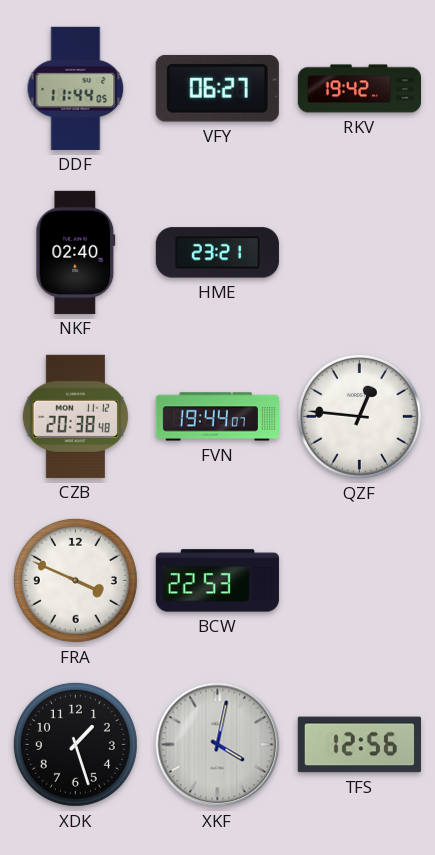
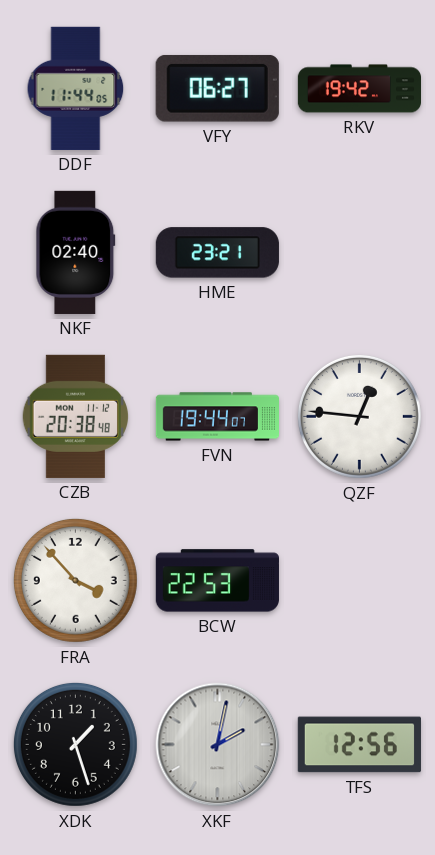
FRA: 3:49 -> 3:53
XKF: 4:02 -> 2:02
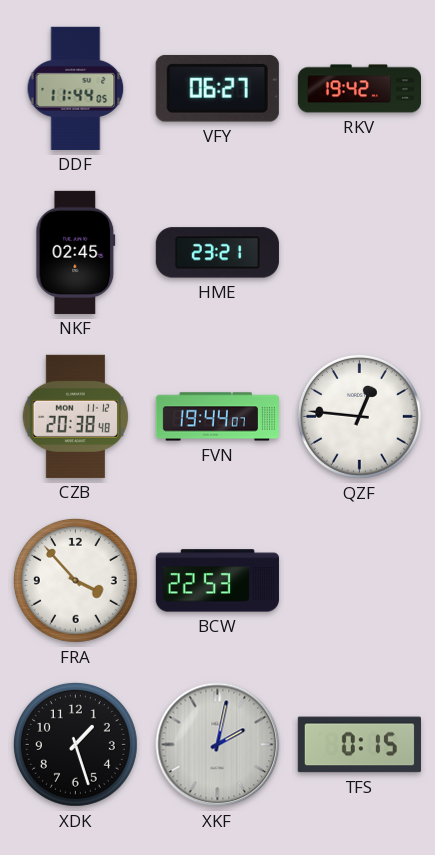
NKF: 02:40 -> 02:45
TFS: 12:56 -> 0:15
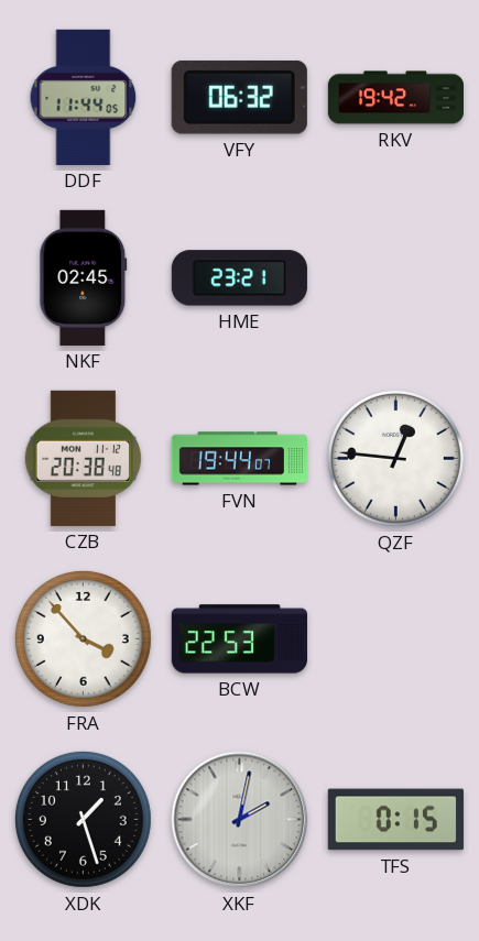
VFY: 06:27 -> 06:32
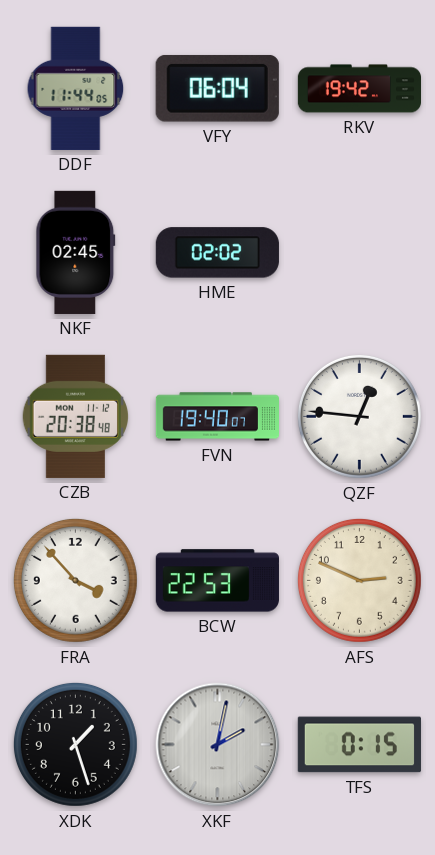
VFY: 06:32 -> 06:04
HME: 23:21 -> 02:02
FVN: 19:44 -> 19:40
AFS: none -> 2:49
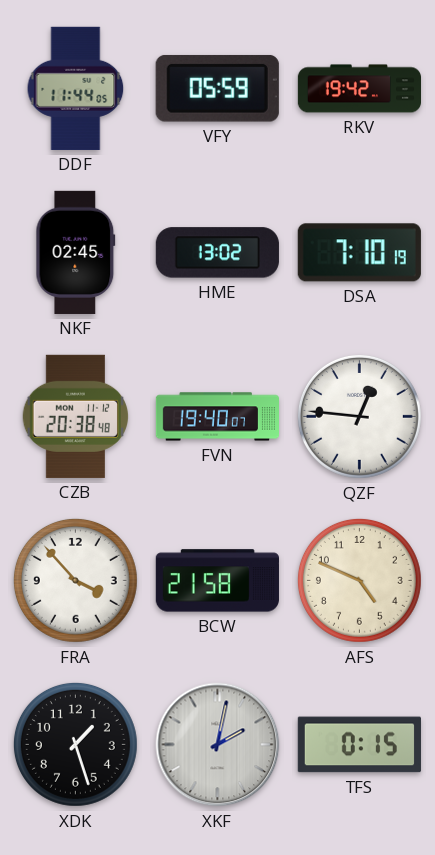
VFY: 06:04 -> 05:59
HME: 02:02 -> 13:02
DSA: none -> 7:10
BCW: 22:53 -> 21:58
AFS: 2:49 -> 4:49
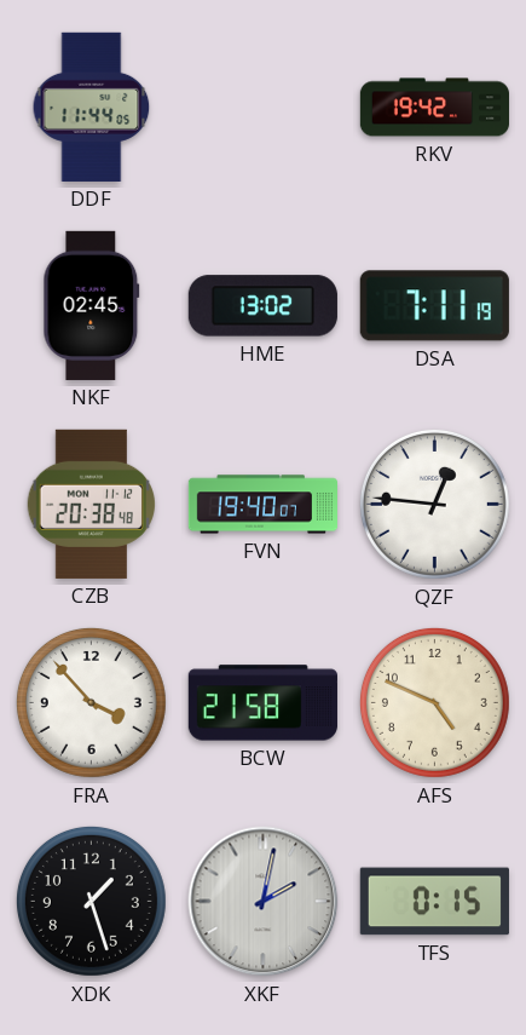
VFY: 05:59 -> none
DSA: 7:10 -> 7:11
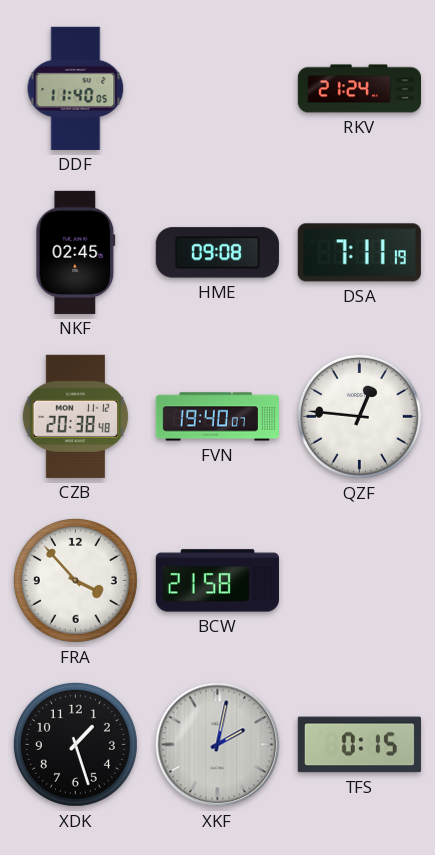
DDF: 11:44 -> 11:40
RKV: 19:42 -> 21:24
HME: 13:02 -> 09:08
AFS: 4:49 -> none
